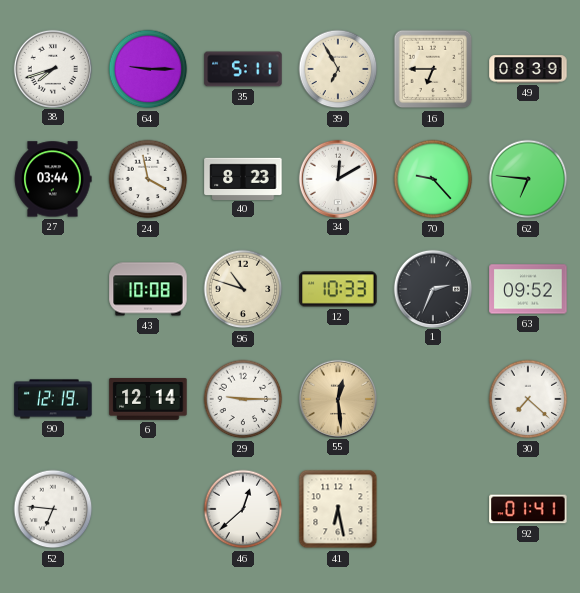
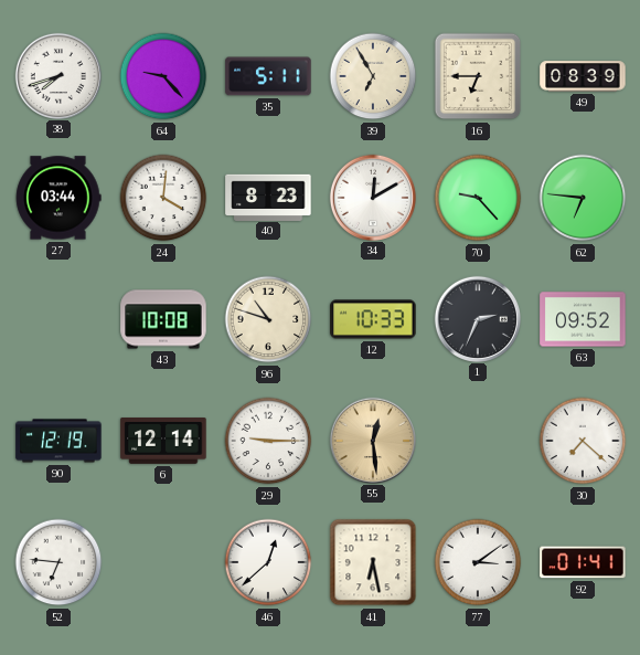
64: 9:15 -> 9:23
24: 3:58 -> 4:01
77: none -> 3:09
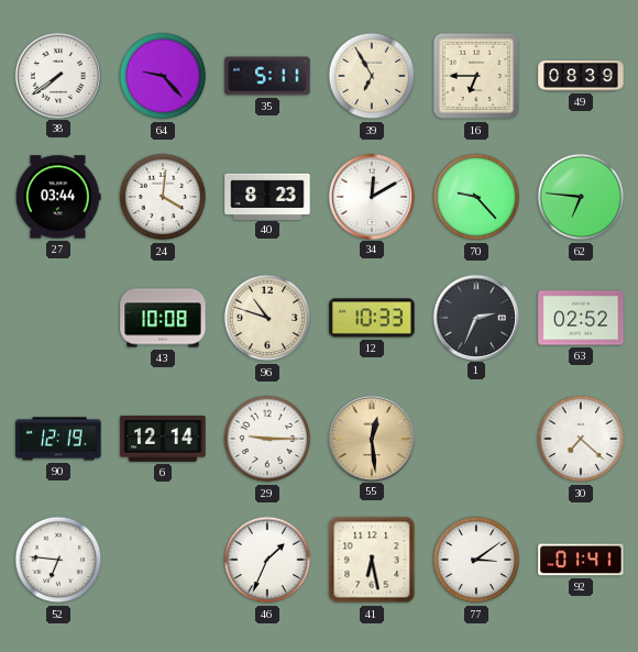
38: 7:42 -> 7:39
63: 09:52 -> 02:52
46: 12:38 -> 1:34
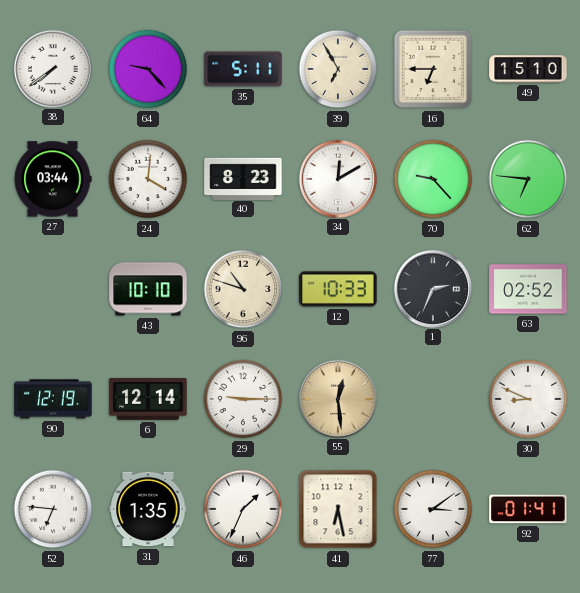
49: 08:39 -> 15:10
43: 10:08 -> 10:10
30: 7:22 -> 8:49
31: none -> 1:35
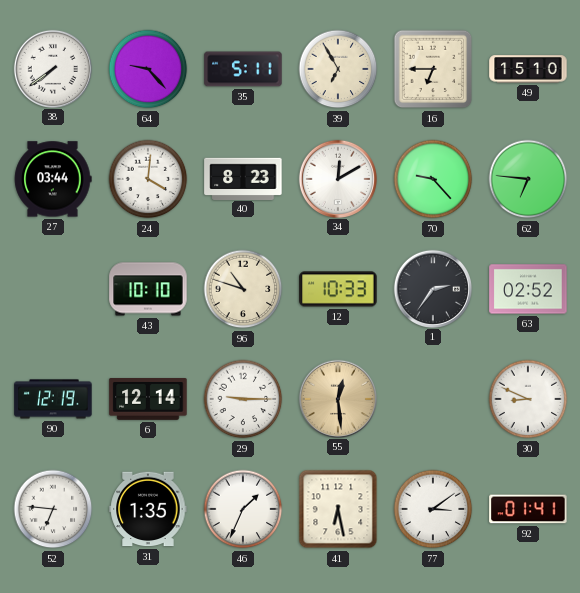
1: 2:34 -> 2:36
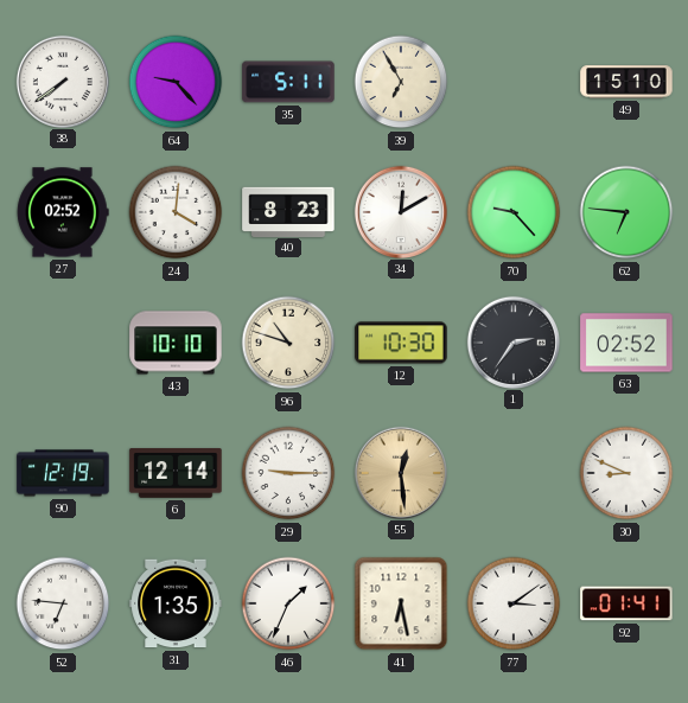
16: 6:45 -> none
27: 03:44 -> 02:52
12: 10:33 -> 10:30
